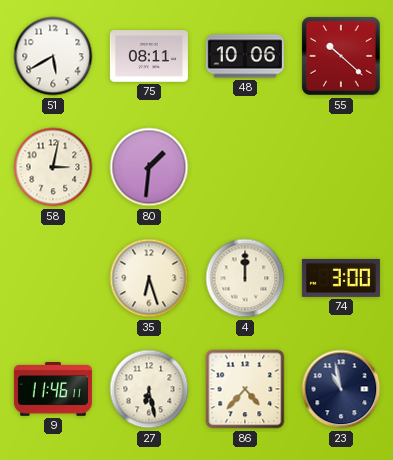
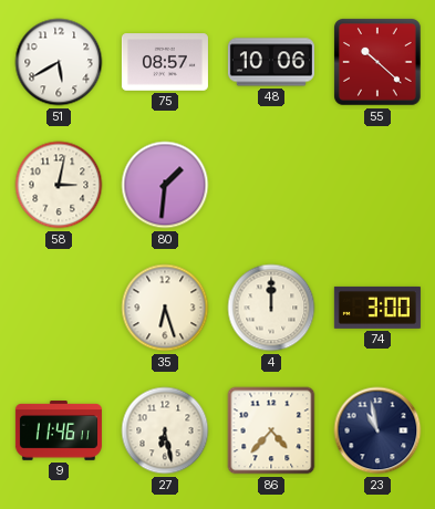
75: 08:11 -> 08:57
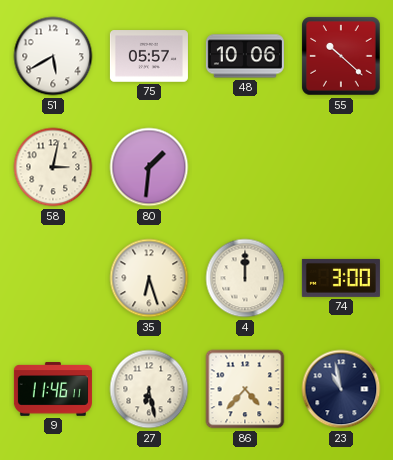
75: 08:57 -> 05:57
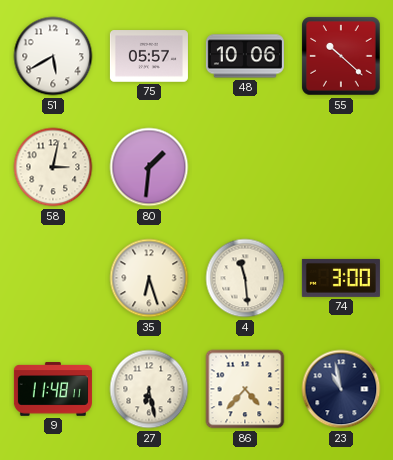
4: 12:00 -> 11:29
9: 11:46 -> 11:48
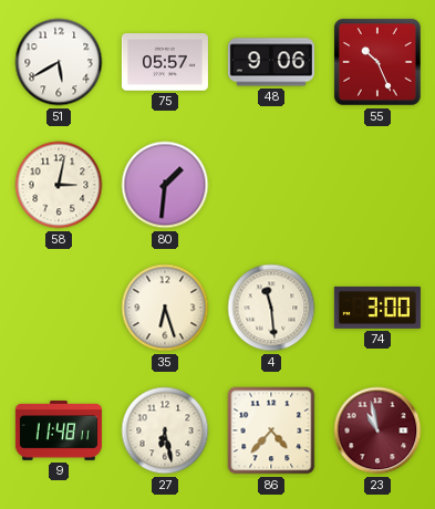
48: 10:06 -> 9:06
55: 10:22 -> 10:26
23 dial: navy -> burgundy
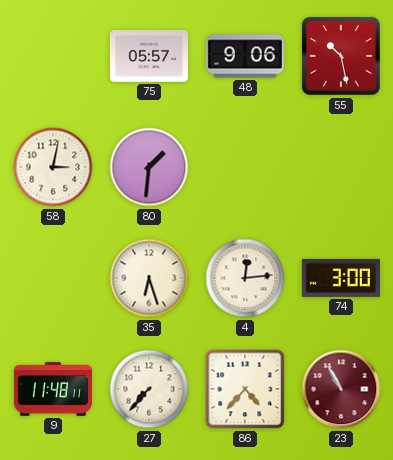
51: 5:40 -> none
55: 10:26 -> 10:28
4: 11:29 -> 12:14
27: 6:28 -> 7:37
23: 10:58 -> 10:55
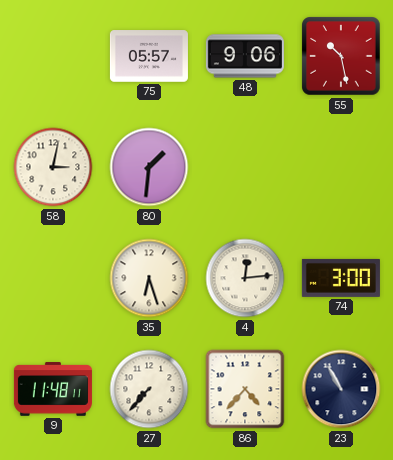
23 dial: burgundy -> navy
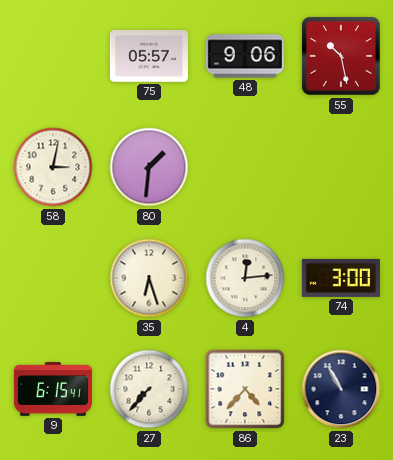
9: 11:48 -> 6:15
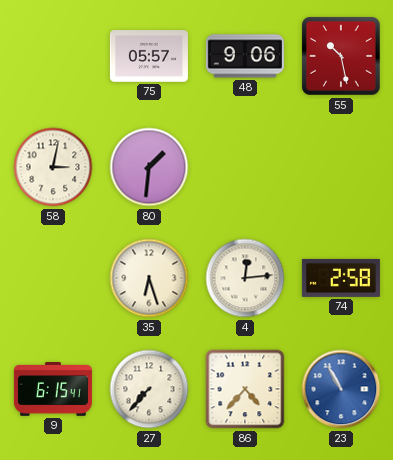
74: 3:00 -> 2:58
23 dial: navy -> blue
